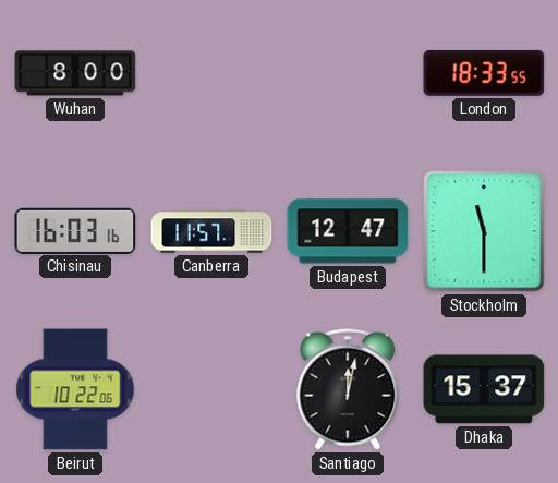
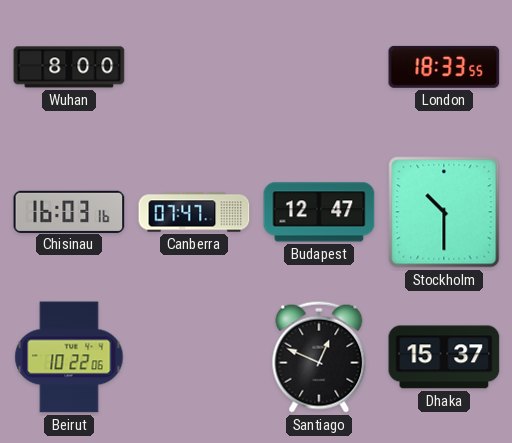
Canberra: 11:57 -> 07:47
Stockholm: 11:30 -> 10:30
Santiago: 12:02 -> 12:49
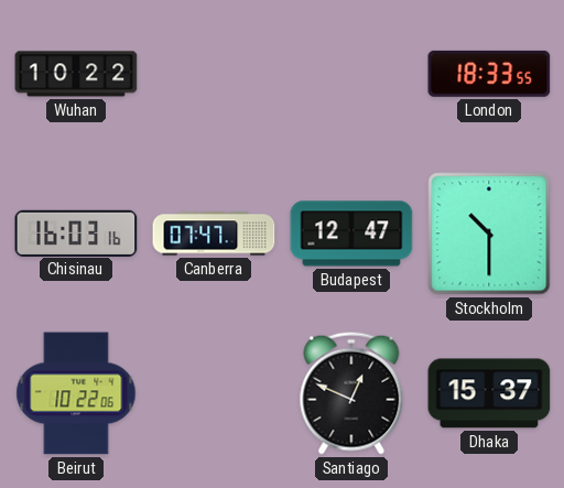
Wuhan: 8:00 -> 10:22
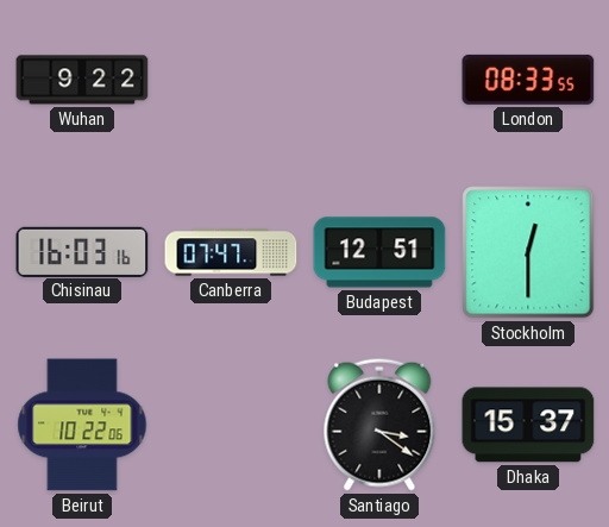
Wuhan: 10:22 -> 9:22
London: 18:33 -> 08:33
Budapest: 12:47 -> 12:51
Stockholm: 10:30 -> 12:30
Santiago: 12:49 -> 3:21
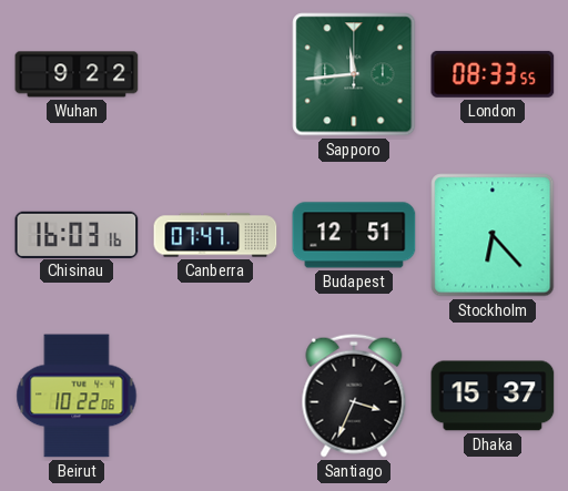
Sapporo: none -> 11:44
Stockholm: 12:30 -> 6:23
Santiago: 3:21 -> 3:34
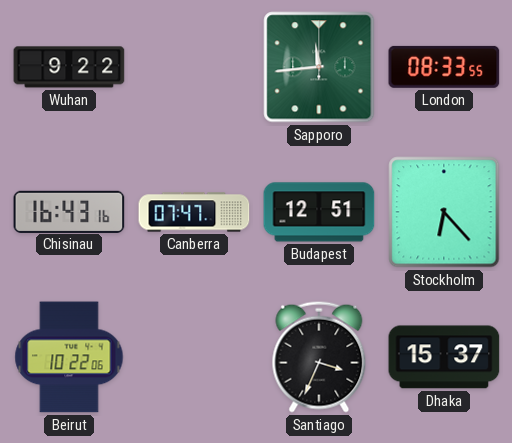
Chisinau: 16:03 -> 16:43
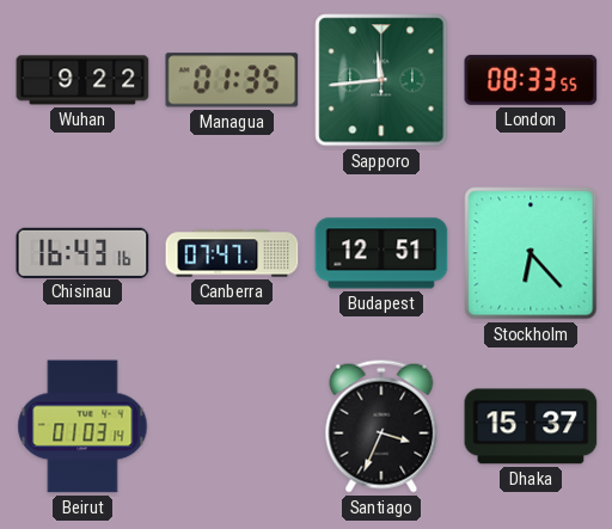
Managua: none -> 01:35
Beirut: 10:22 -> 01:03
